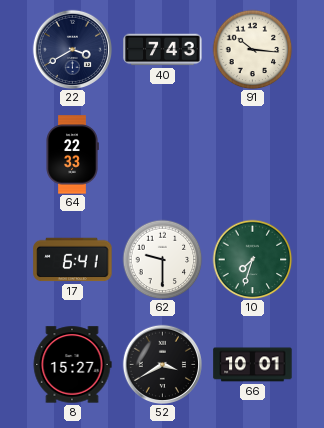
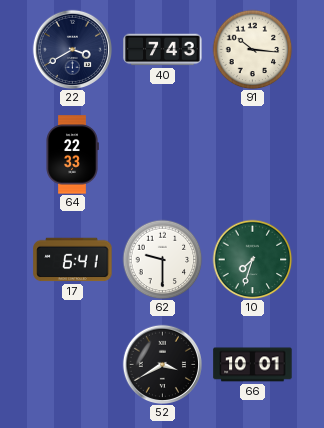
8: 15:27 -> none
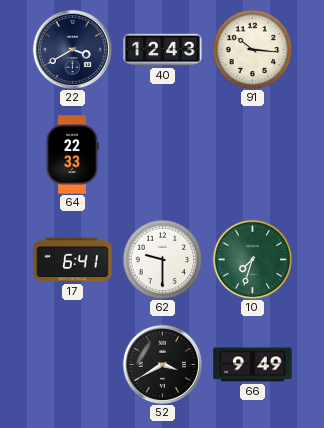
40: 7:43 -> 12:43
66: 10:01 -> 9:49
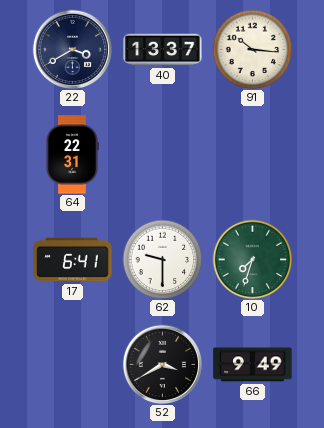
40: 12:43 -> 13:37
64: 22:33 -> 22:31
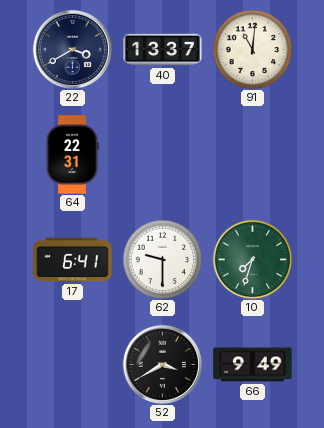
91: 10:16 -> 11:01
